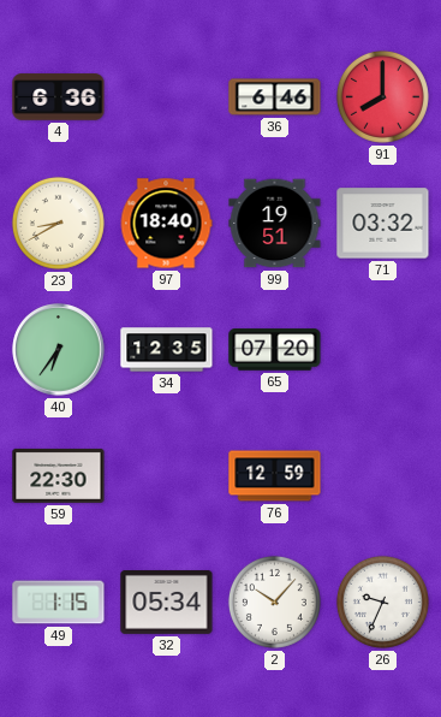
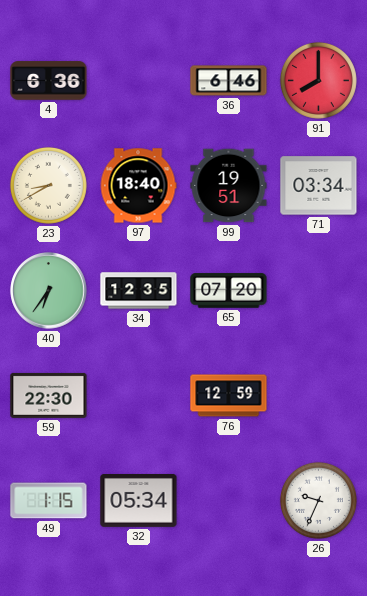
71: 03:32 -> 03:34
2: 10:07 -> none
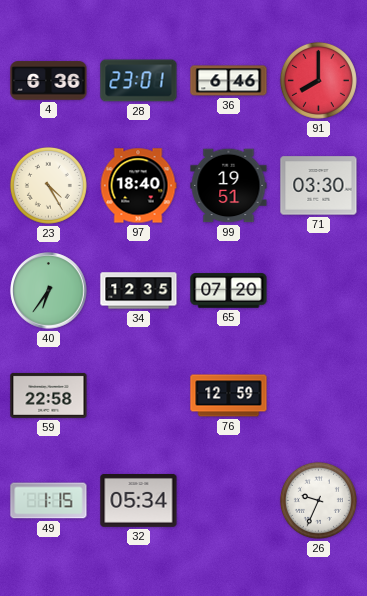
28: none -> 23:01
23: 8:40 -> 4:25
71: 03:34 -> 03:30
59: 22:30 -> 22:58
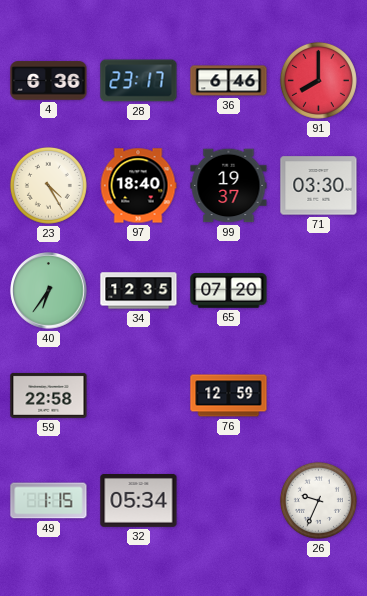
28: 23:01 -> 23:17
99: 19:51 -> 19:37
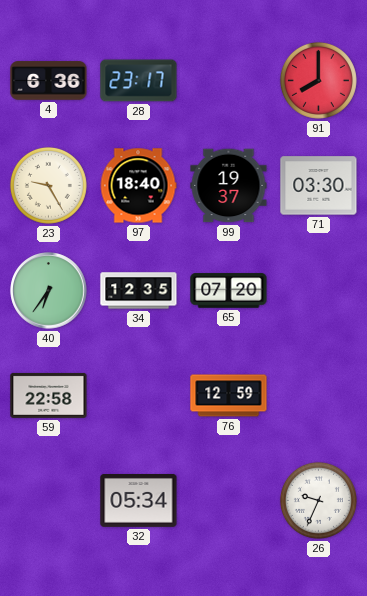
36: 6:46 -> none
23: 4:25 -> 9:25
49: 1:15 -> none
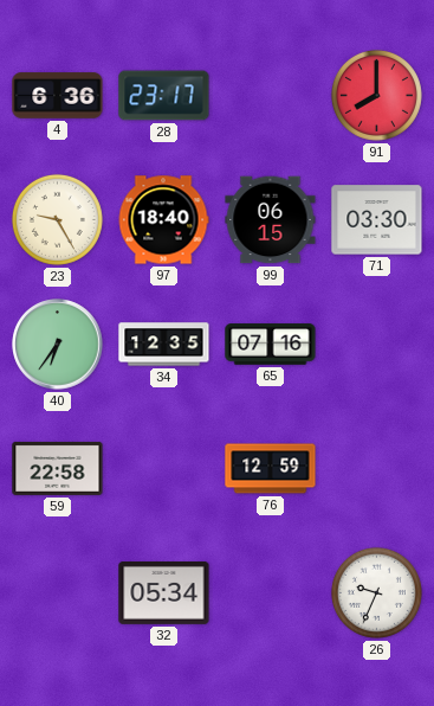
99: 19:37 -> 06:15
65: 07:20 -> 07:16
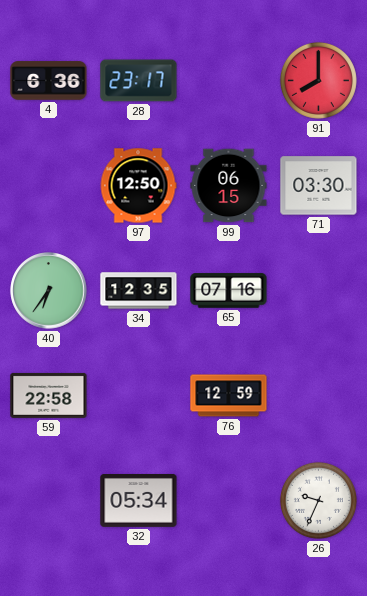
23: 9:25 -> none
97: 18:40 -> 12:50
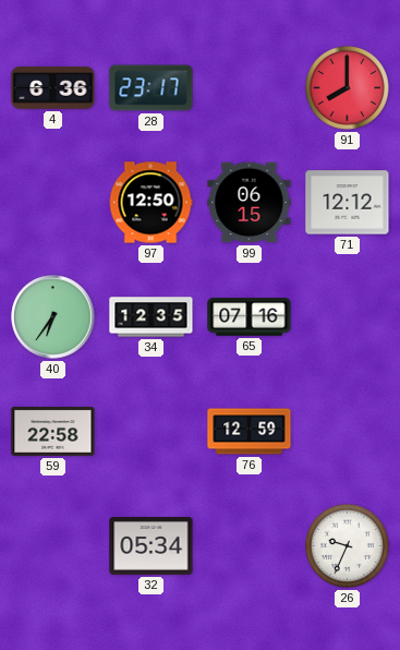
71: 03:30 -> 12:12
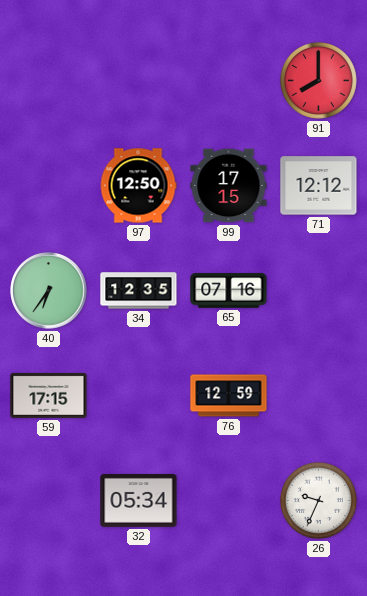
4: 6:36 -> none
28: 23:17 -> none
99: 06:15 -> 17:15
59: 22:58 -> 17:15
